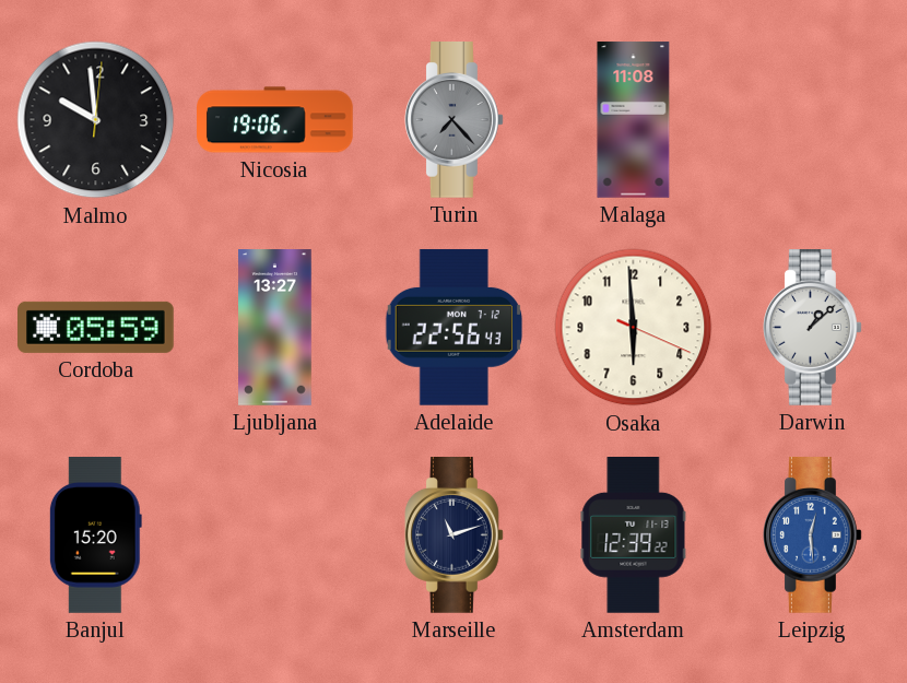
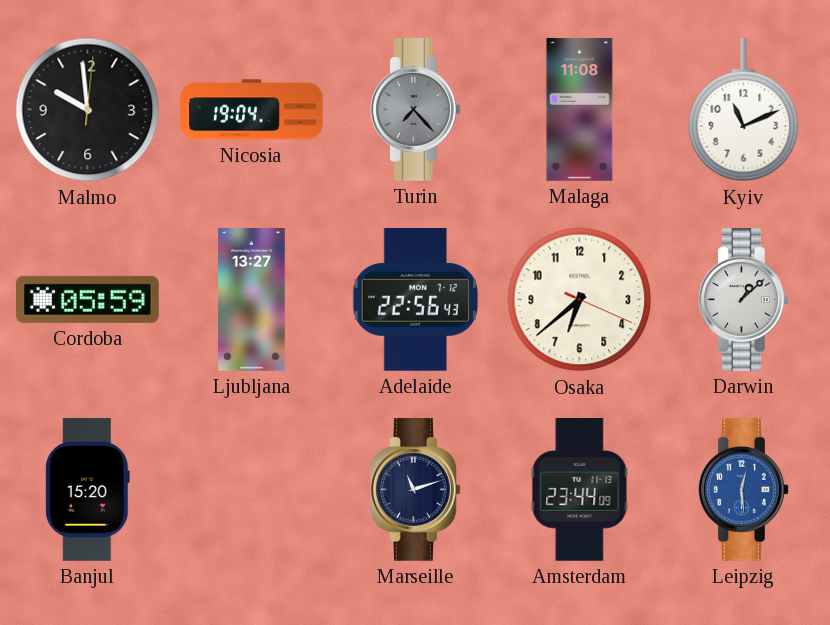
Nicosia: 19:06 -> 19:04
Kyiv: none -> 11:11
Osaka: 5:59 -> 6:38
Amsterdam: 12:39 -> 23:44
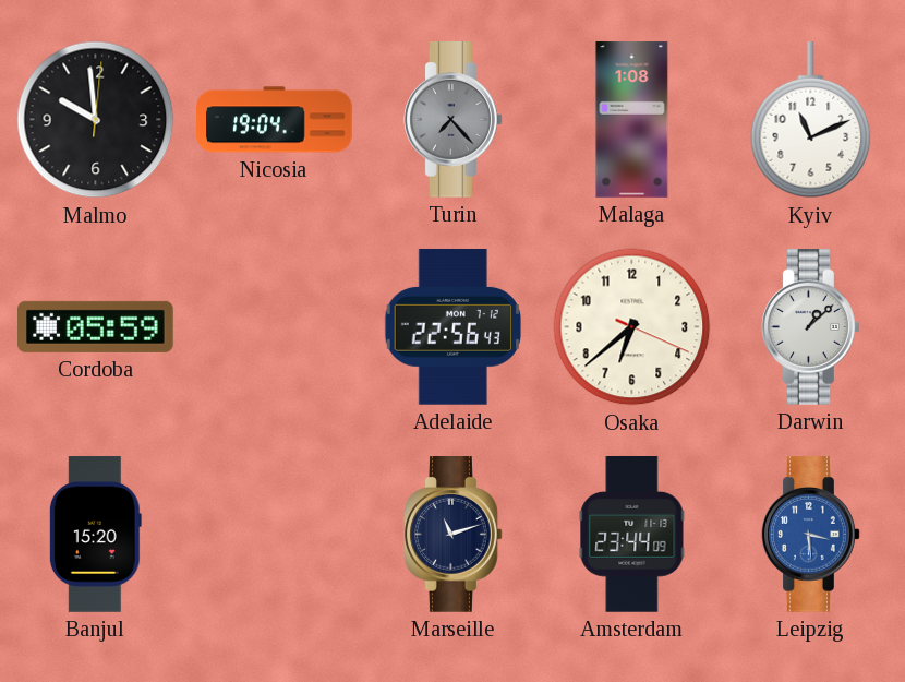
Malaga: 11:08 -> 1:08
Ljubljana: 13:27 -> none
Leipzig: 12:29 -> 3:29
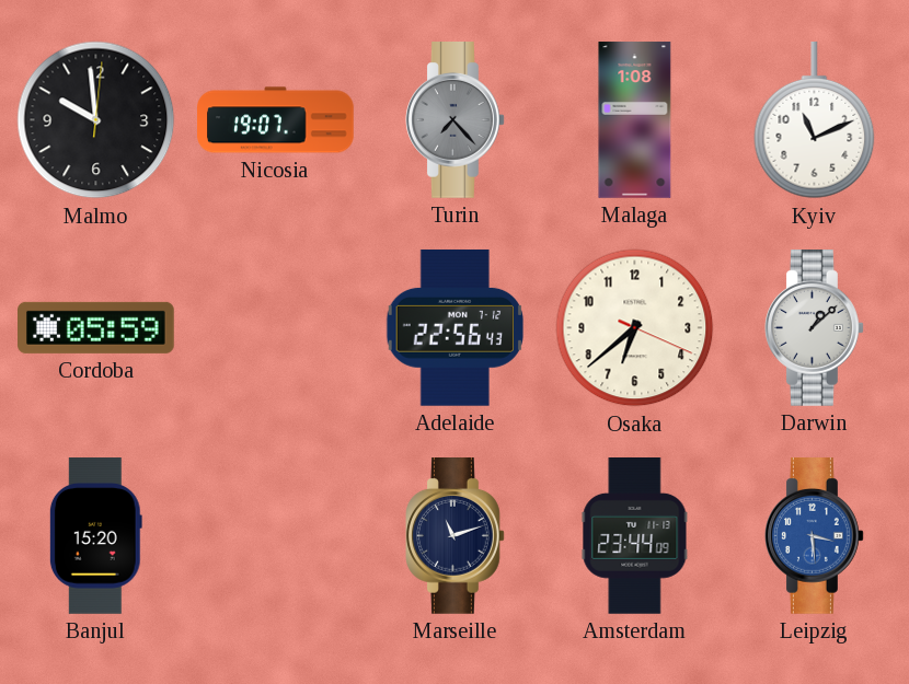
Nicosia: 19:04 -> 19:07
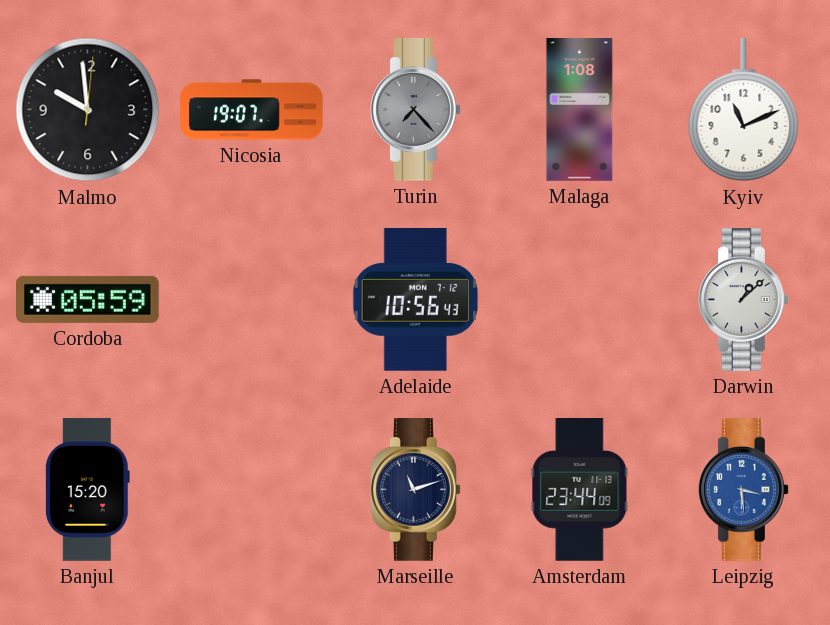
Adelaide: 22:56 -> 10:56
Osaka: 6:38 -> none
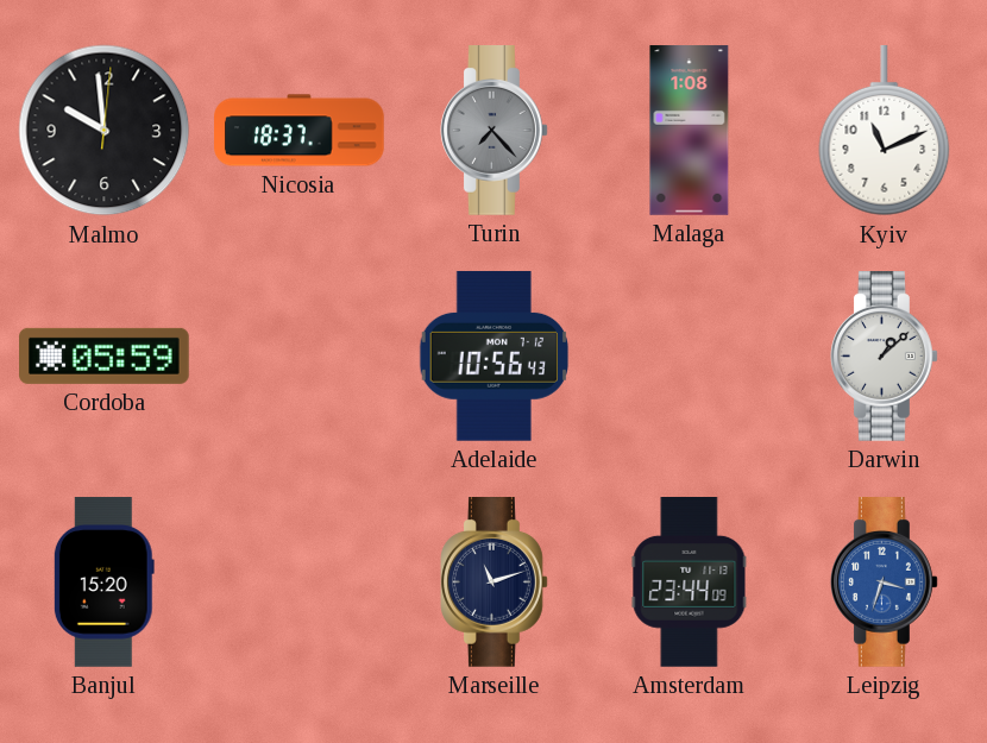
Nicosia: 19:07 -> 18:37
Leipzig: 3:29 -> 3:33
